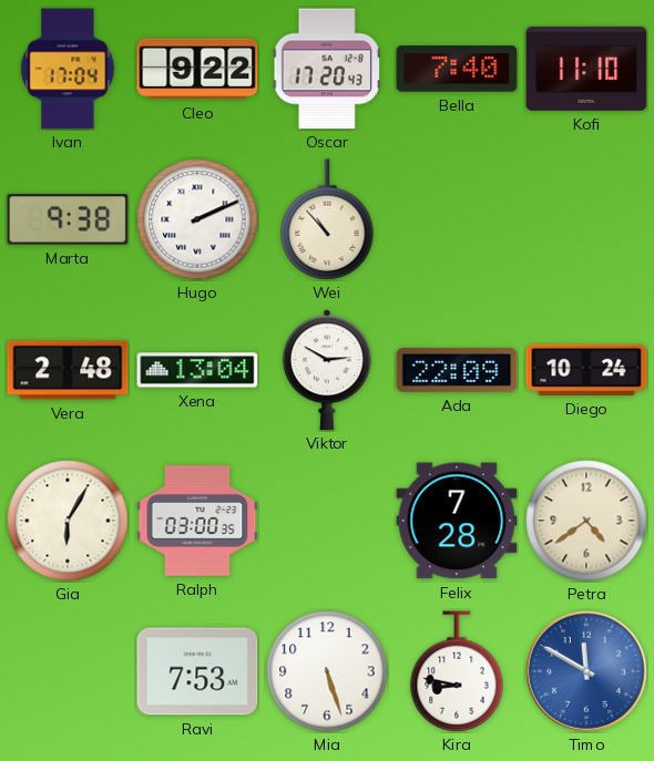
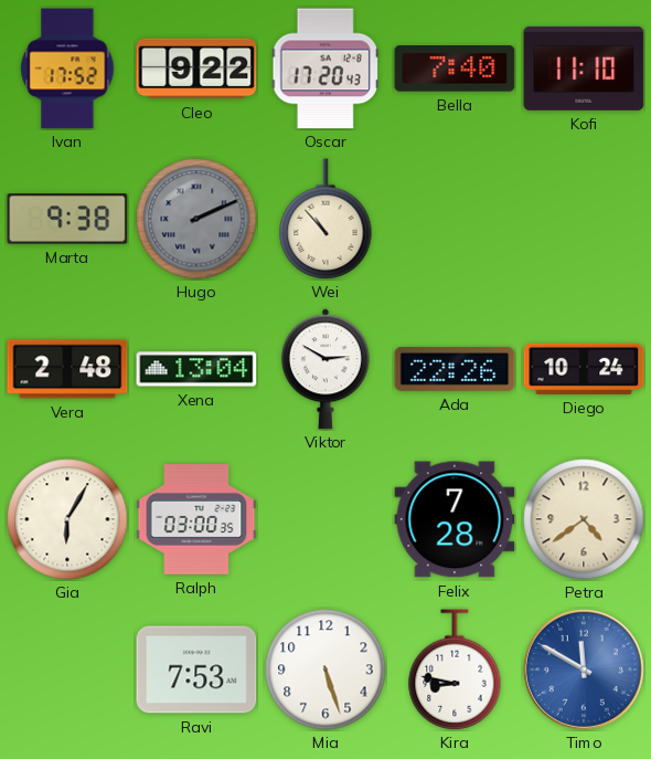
Ivan: 17:04 -> 17:52
Hugo dial: white -> grey
Ada: 22:09 -> 22:26
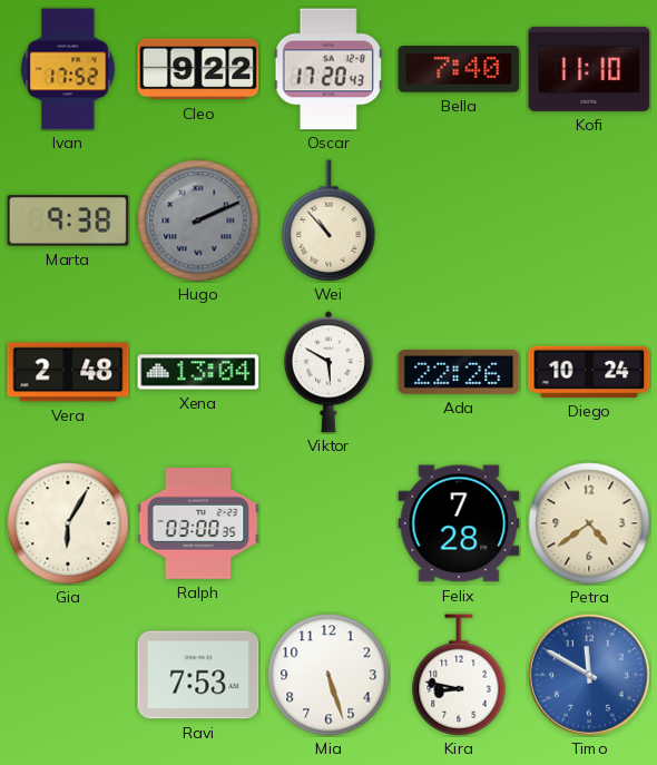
Viktor: 2:50 -> 5:50
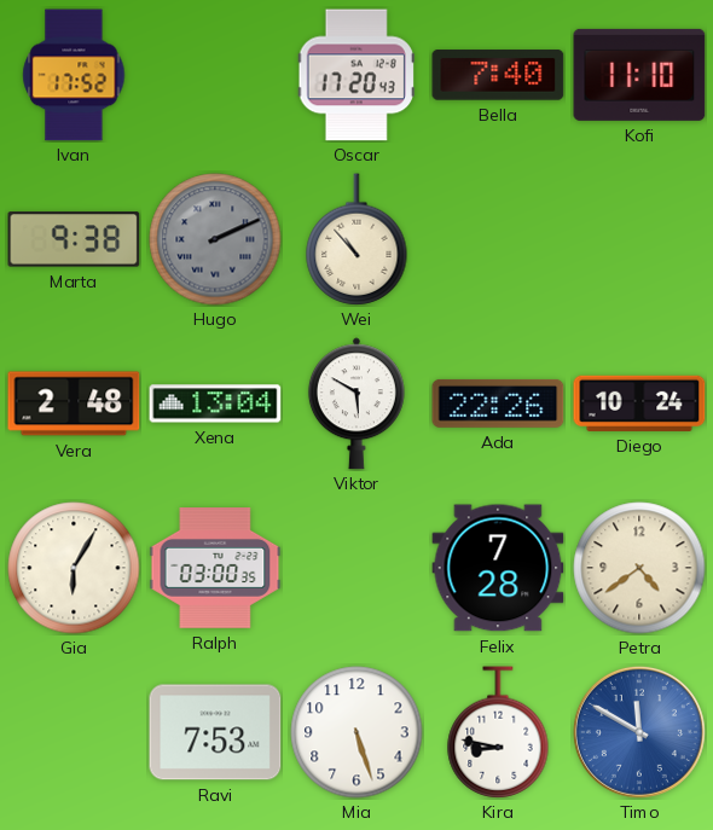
Cleo: 9:22 -> none
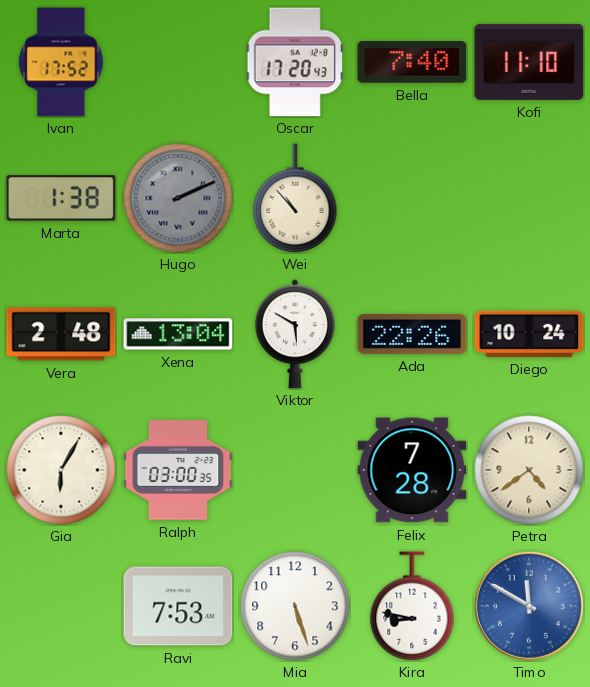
Marta: 9:38 -> 1:38
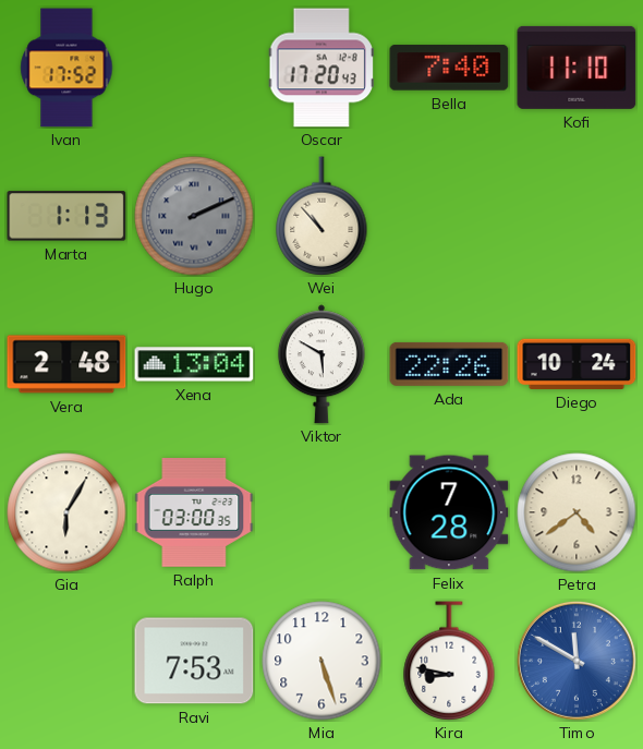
Marta: 1:38 -> 1:13
